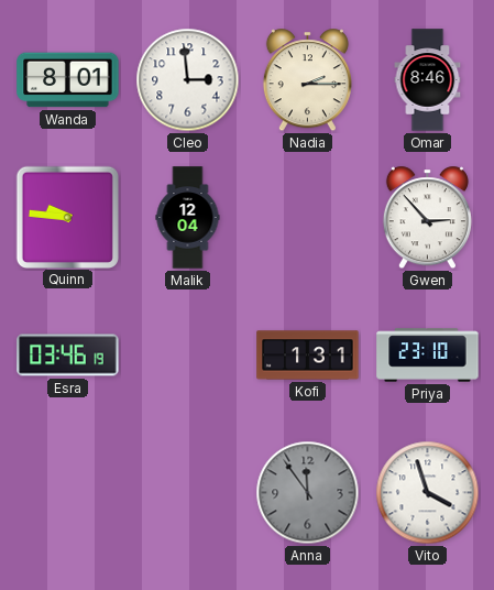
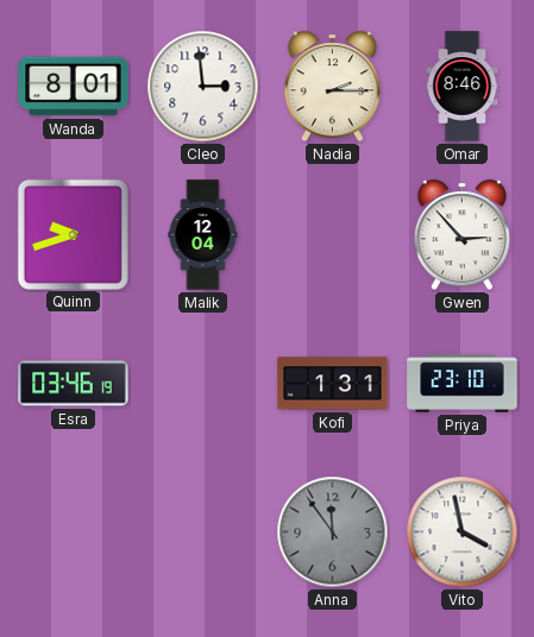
Quinn: 9:46 -> 9:42
Vito: 3:57 -> 3:58
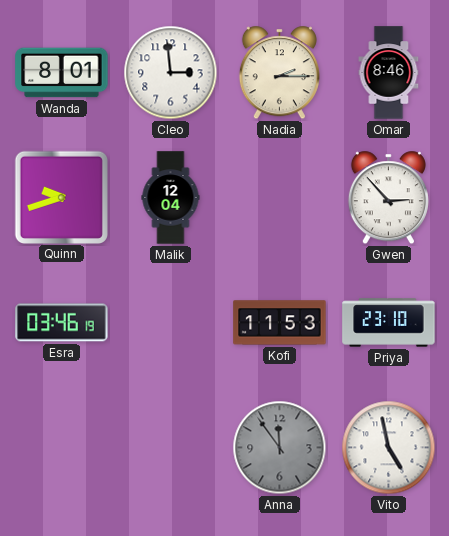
Kofi: 1:31 -> 11:53
Vito: 3:58 -> 4:58
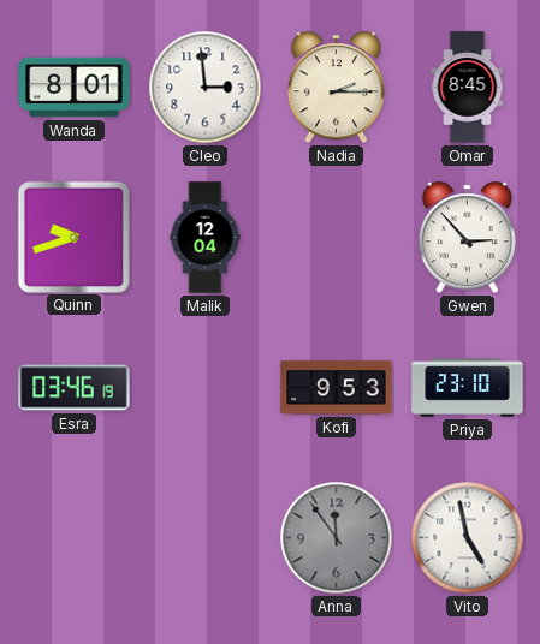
Omar: 8:46 -> 8:45
Kofi: 11:53 -> 9:53
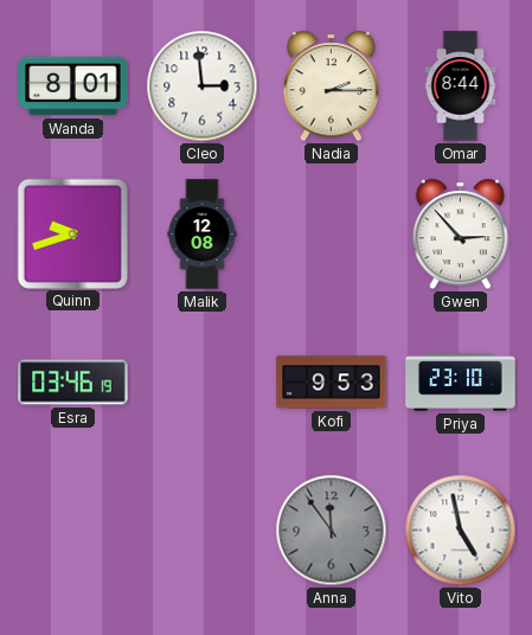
Omar: 8:45 -> 8:44
Malik: 12:04 -> 12:08
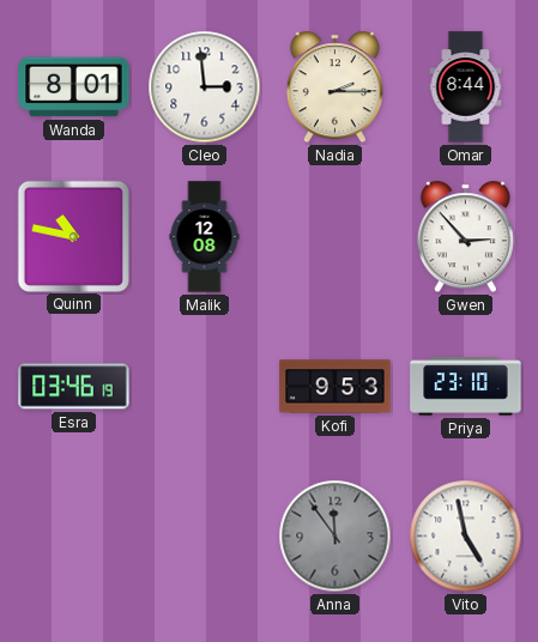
Quinn: 9:42 -> 10:47
